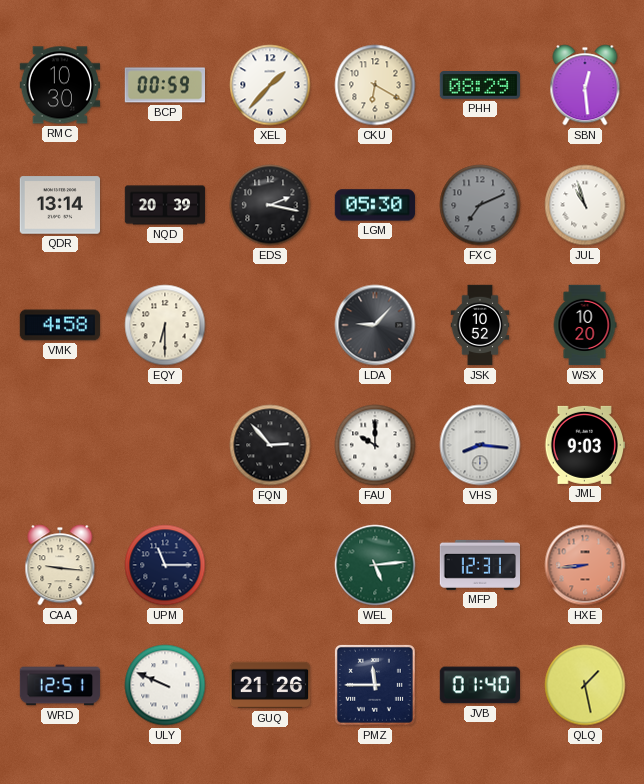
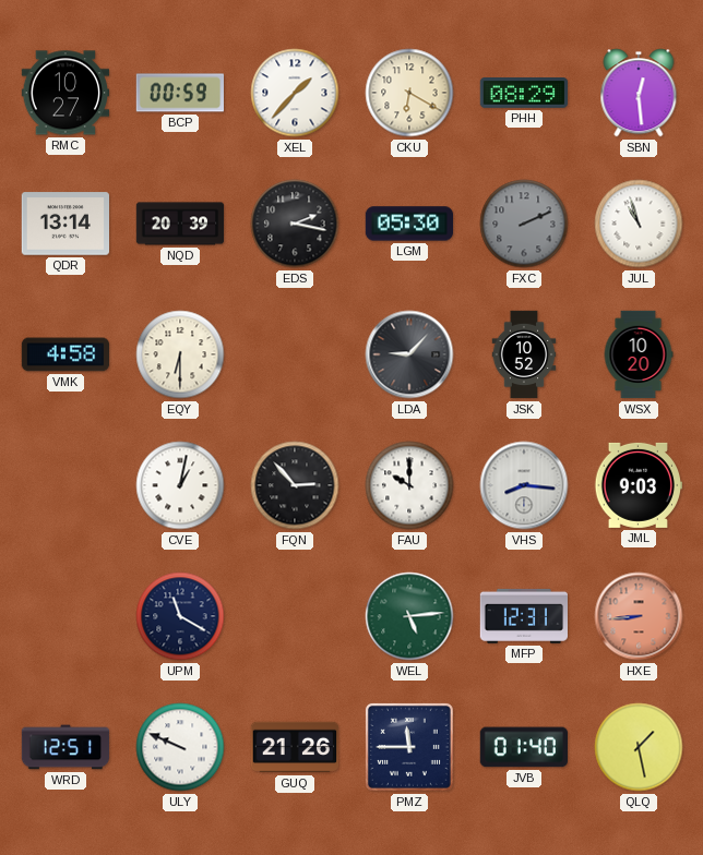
RMC: 10:30 -> 10:27
FXC: 7:11 -> 2:11
CVE: none -> 1:02
CAA: 9:16 -> none
UPM: 11:15 -> 11:20
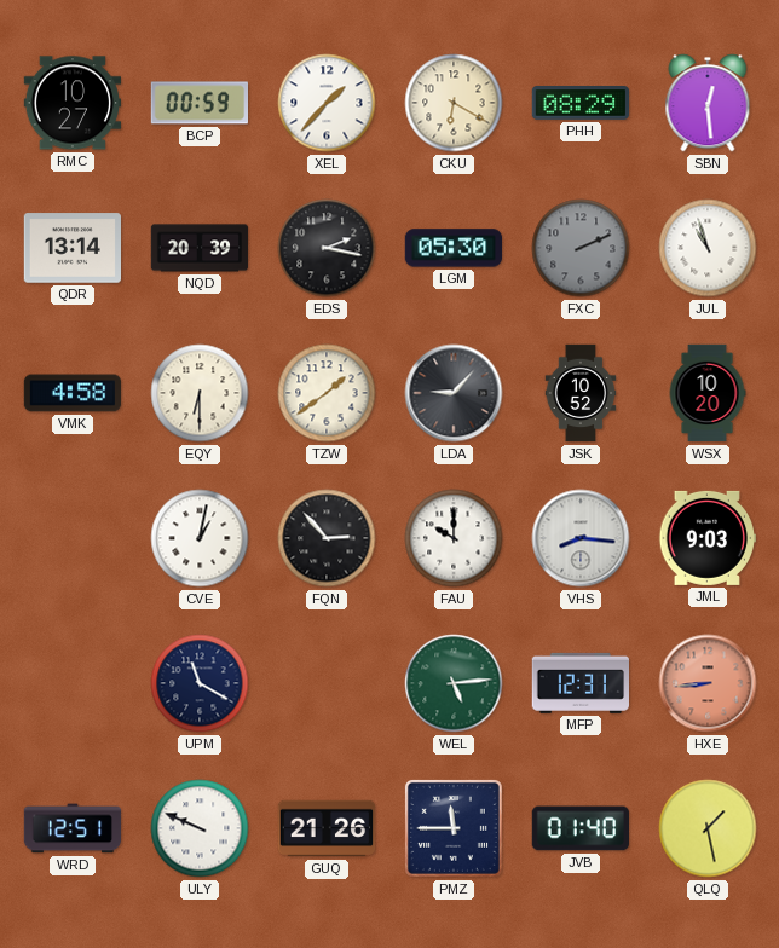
TZW: none -> 1:39
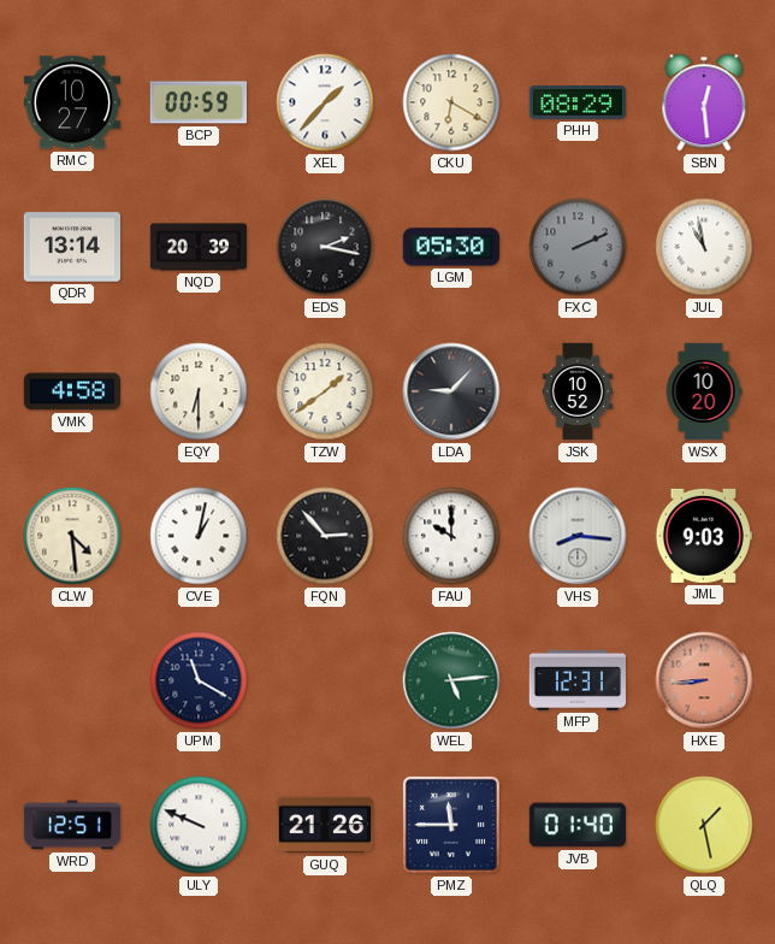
JUL: 10:57 -> 10:58
CLW: none -> 4:29
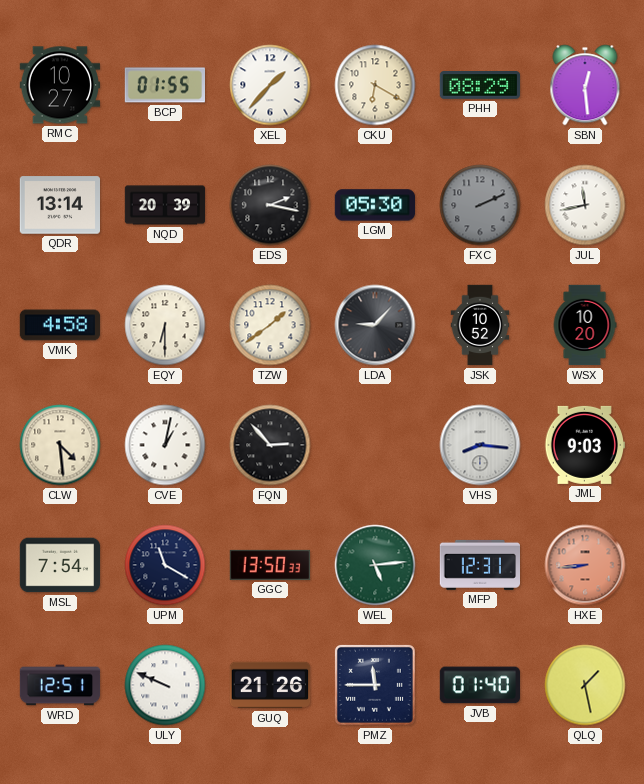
BCP: 00:59 -> 01:55
JUL: 10:58 -> 11:43
FAU: 10:00 -> none
MSL: none -> 7:54
GGC: none -> 13:50
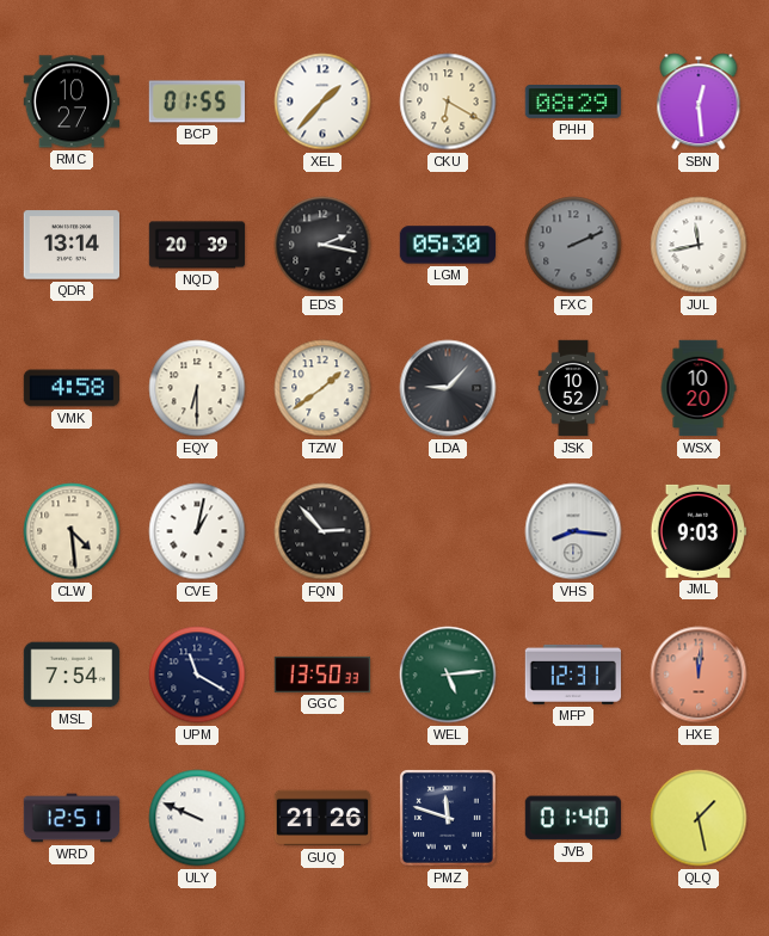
HXE: 8:44 -> 12:01
PMZ: 11:45 -> 11:48
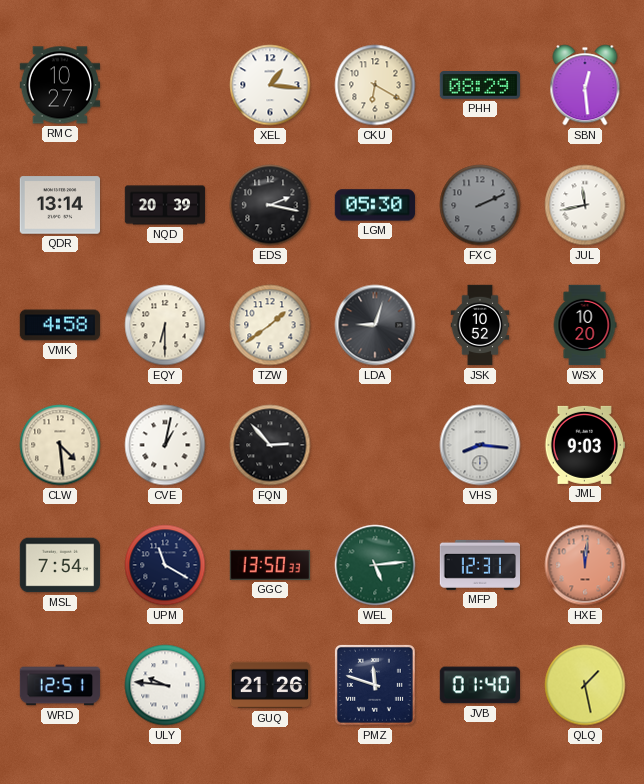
BCP: 01:55 -> none
XEL: 1:37 -> 1:16
LDA: 9:07 -> 9:03
ULY: 9:49 -> 9:46
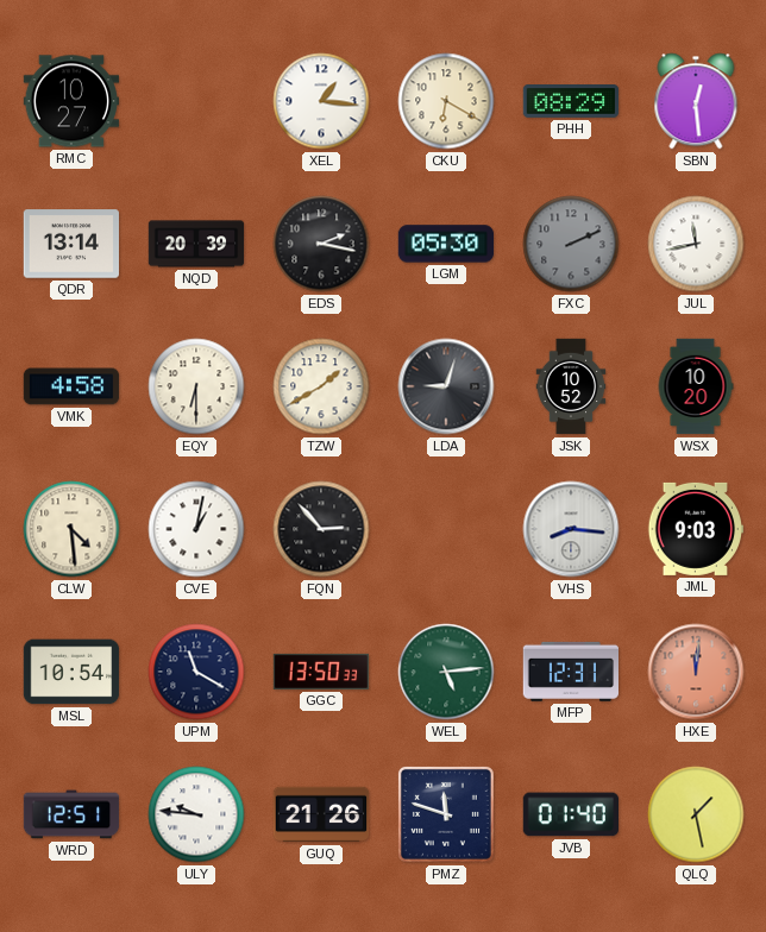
TZW: 1:39 -> 1:40
MSL: 7:54 -> 10:54
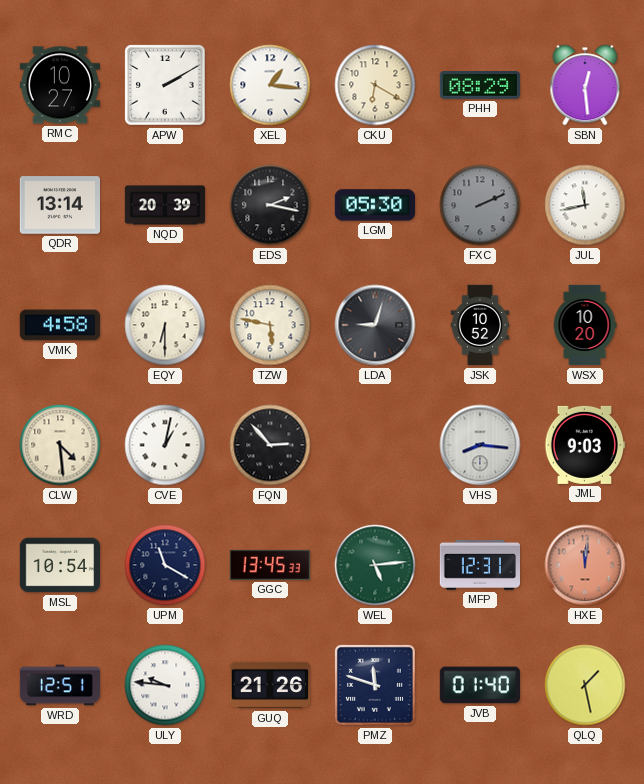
APW: none -> 2:10
TZW: 1:40 -> 5:47
GGC: 13:50 -> 13:45
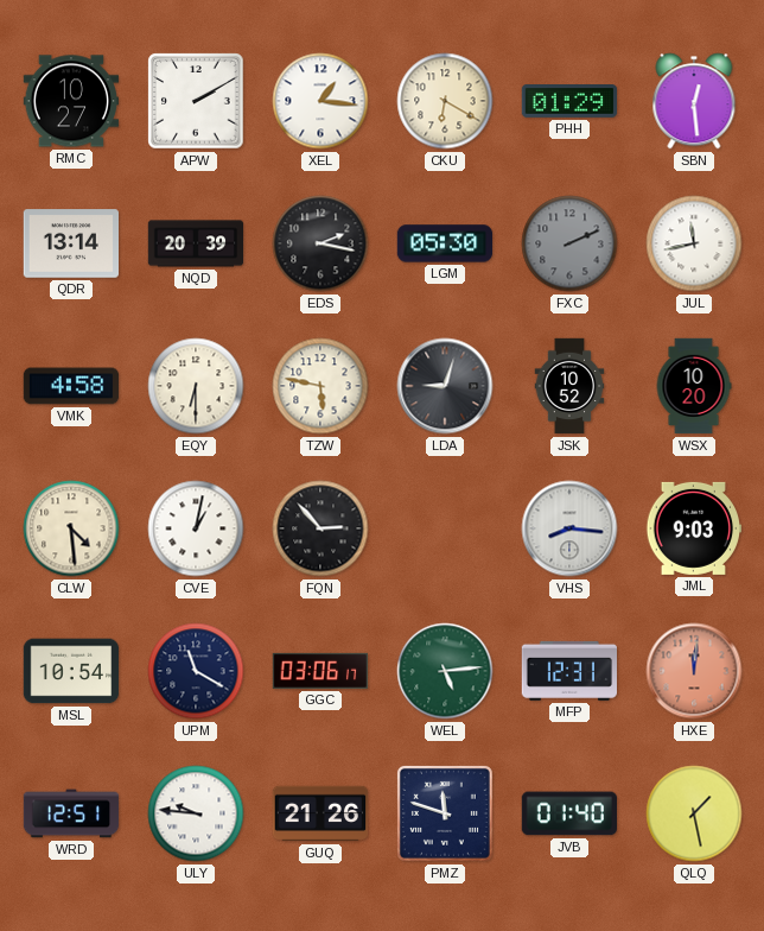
PHH: 08:29 -> 01:29
GGC: 13:45 -> 03:06
